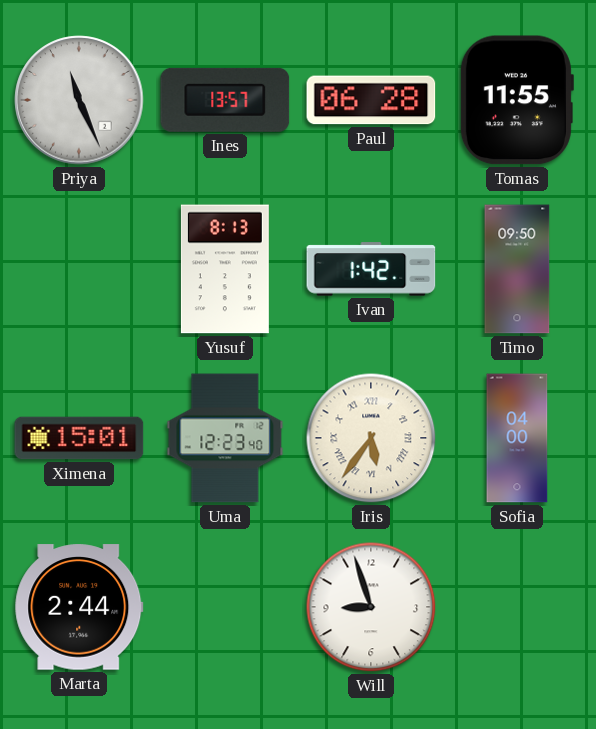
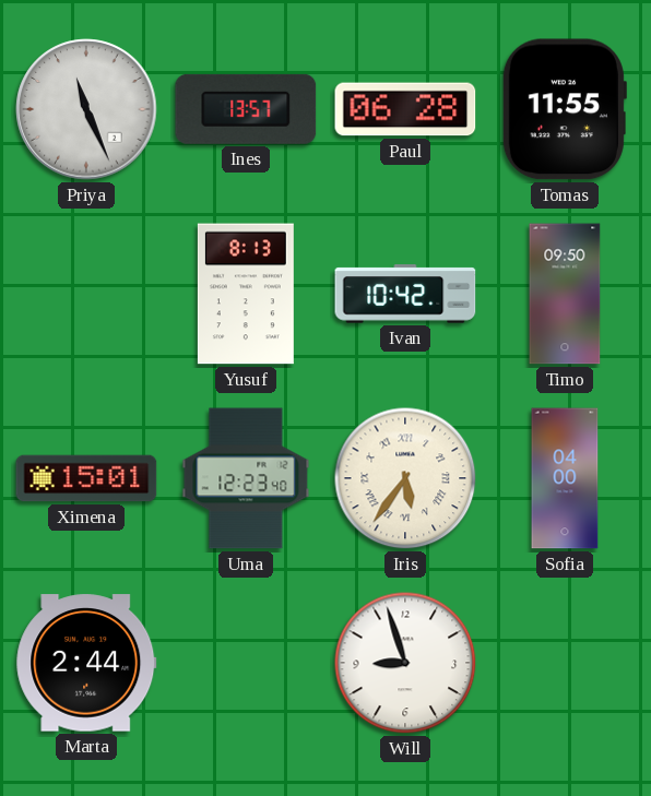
Ivan: 1:42 -> 10:42
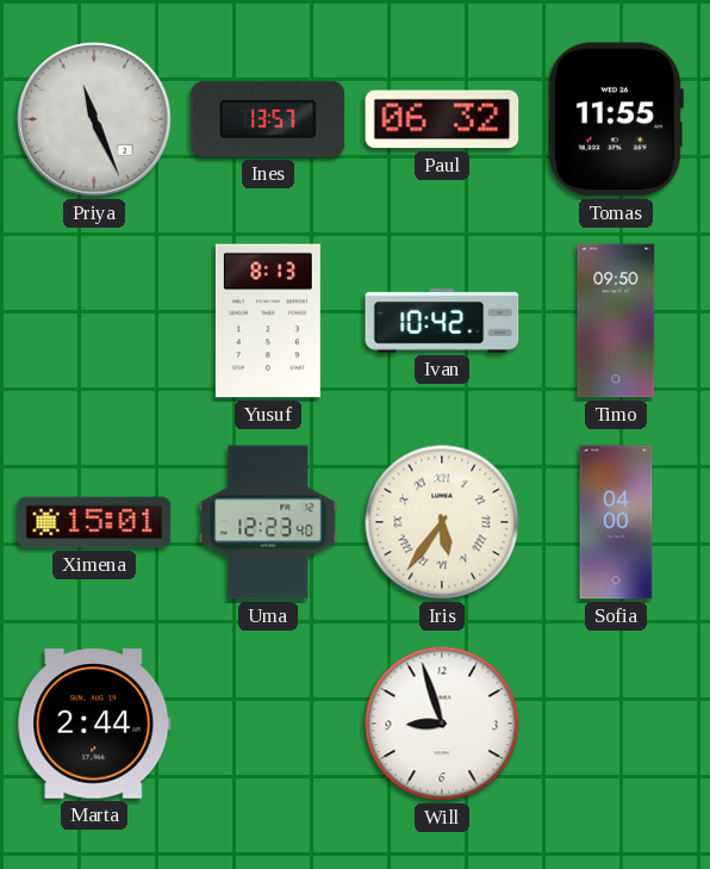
Paul: 06:28 -> 06:32
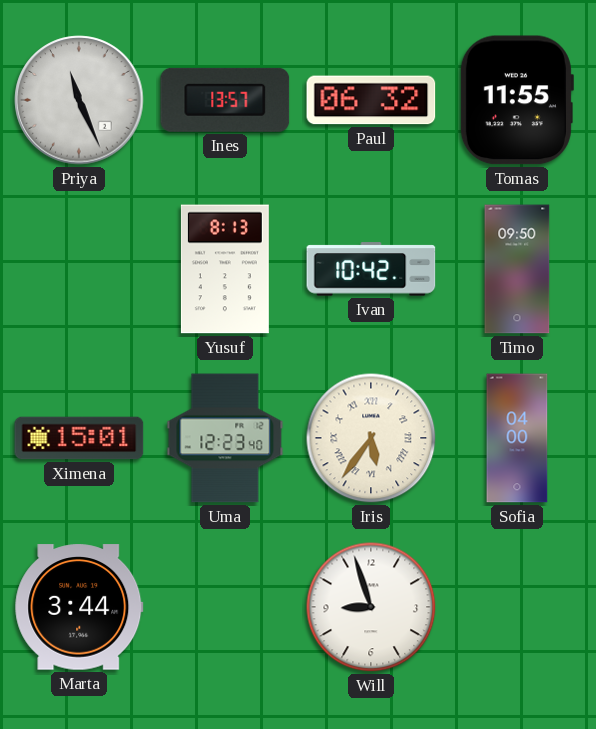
Marta: 2:44 -> 3:44
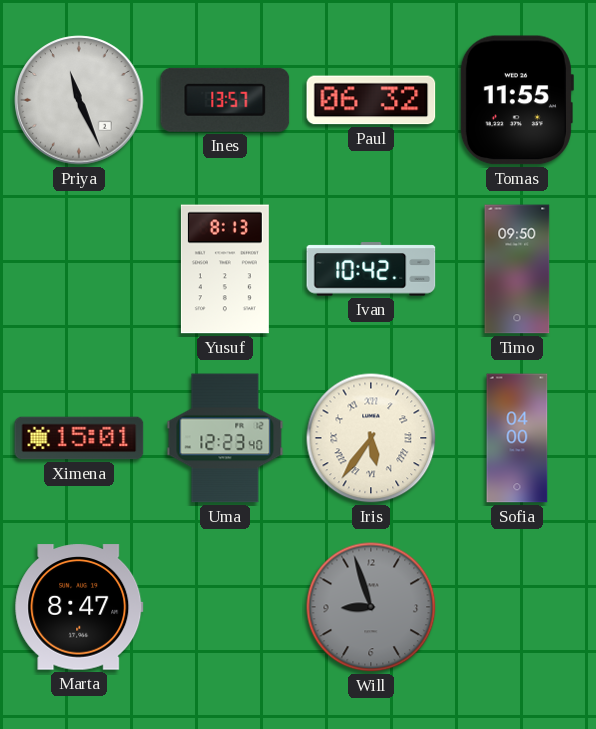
Marta: 3:44 -> 8:47
Will dial: white -> grey
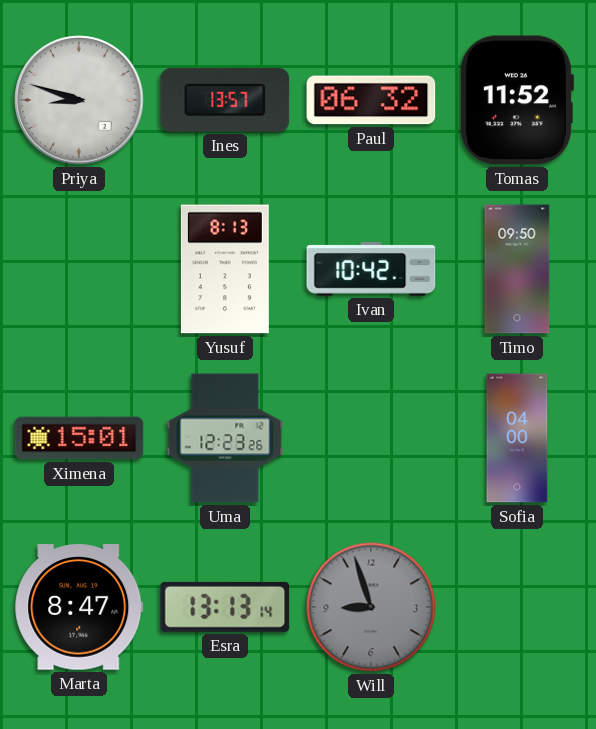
Priya: 11:26 -> 8:48
Tomas: 11:55 -> 11:52
Uma: 12:23:40 -> 12:23:26
Iris: 5:36 -> none
Esra: none -> 13:13
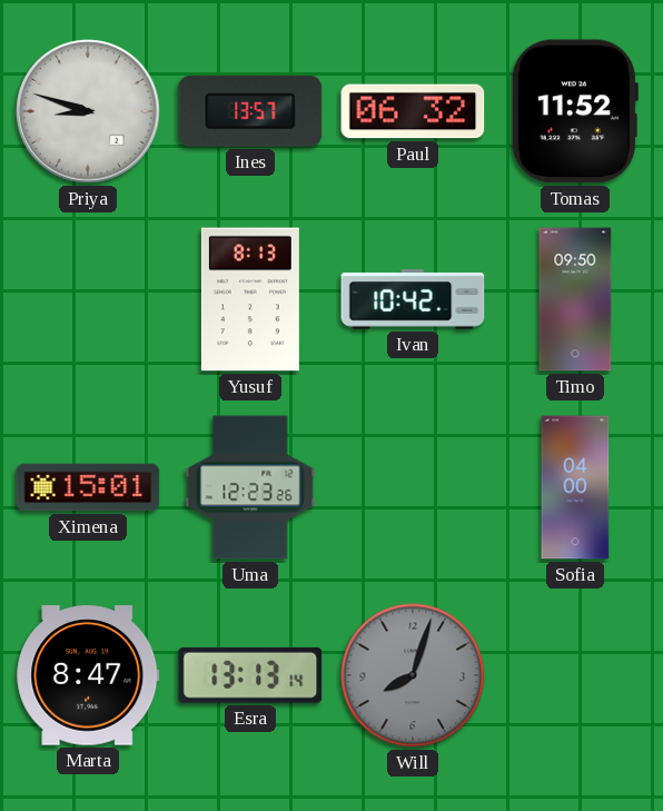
Will: 8:57 -> 8:03
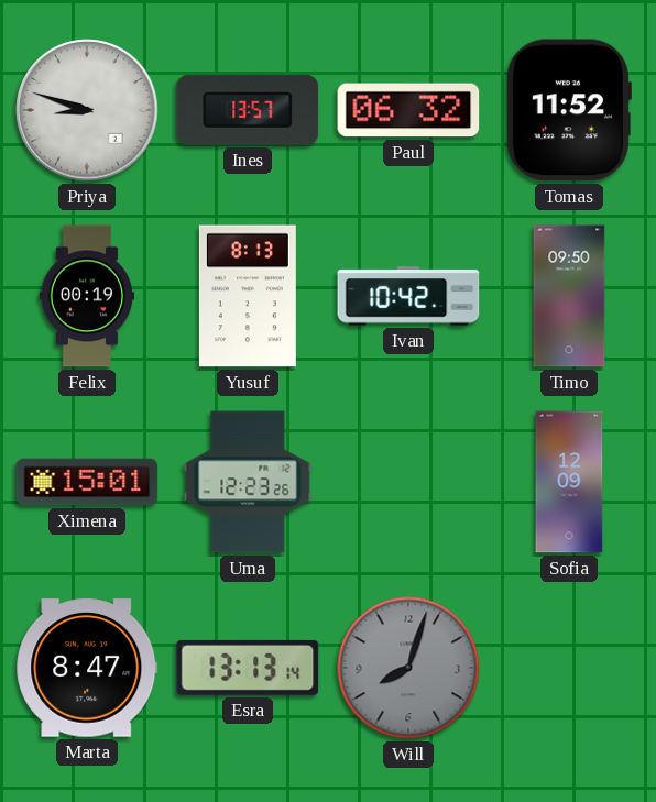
Felix: none -> 00:19
Sofia: 04:00 -> 12:09
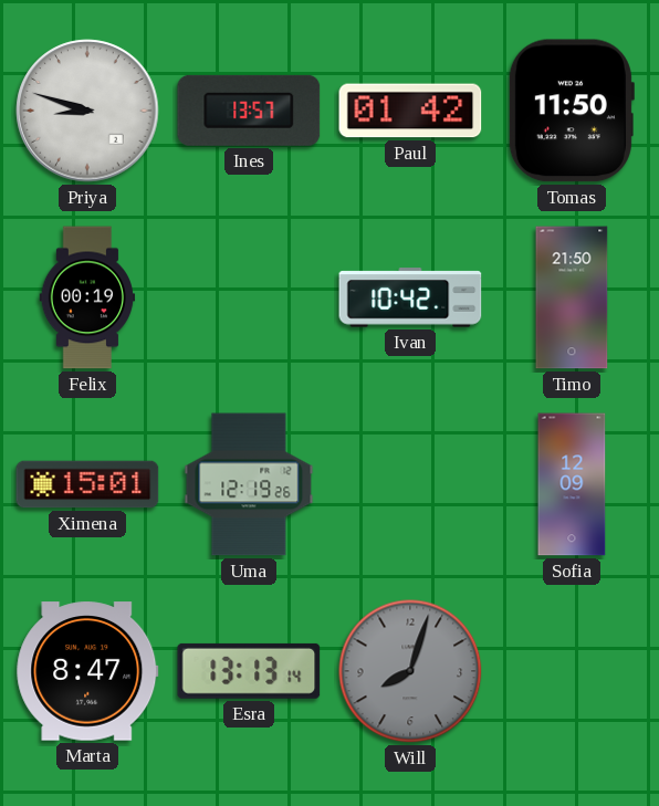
Paul: 06:32 -> 01:42
Tomas: 11:52 -> 11:50
Yusuf: 8:13 -> none
Timo: 09:50 -> 21:50
Uma: 12:23 -> 12:19
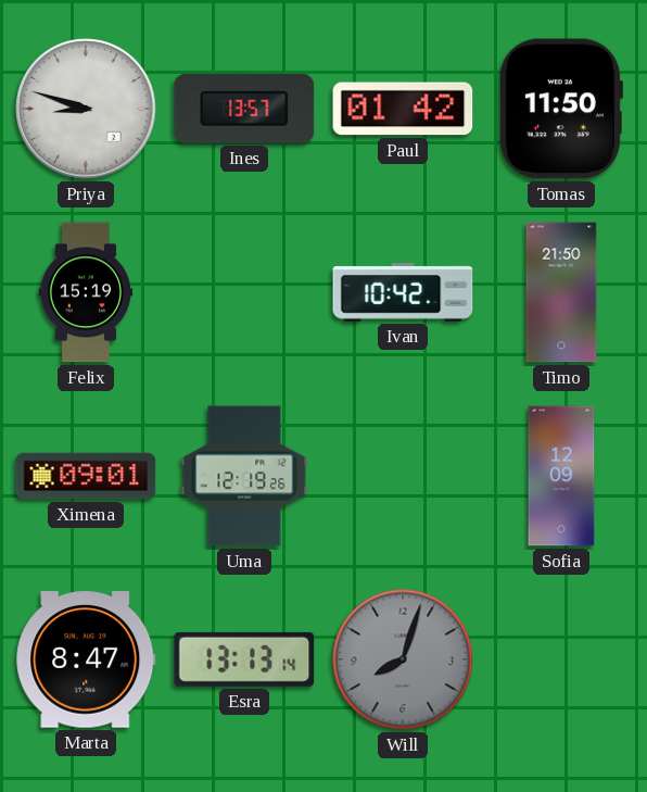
Felix: 00:19 -> 15:19
Ximena: 15:01 -> 09:01
